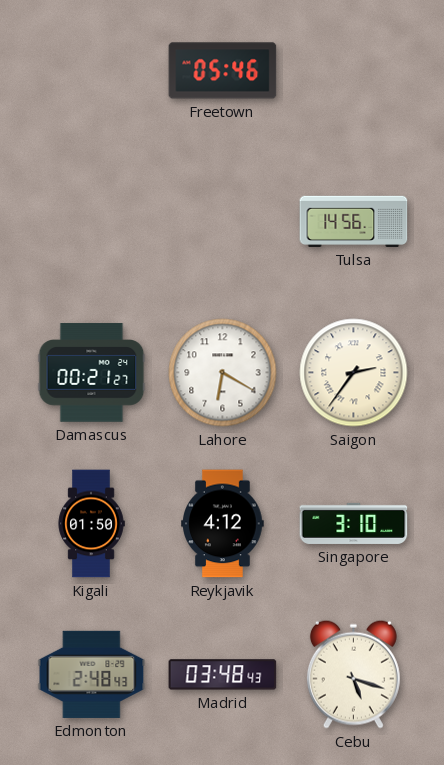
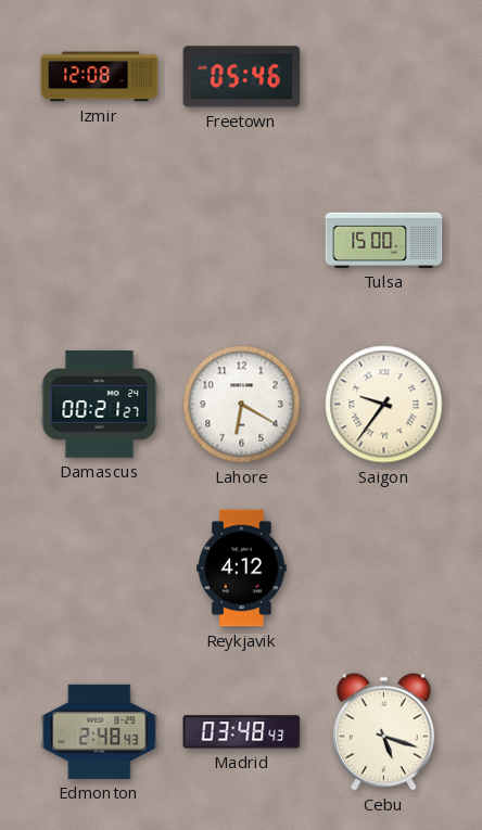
Izmir: none -> 12:08
Tulsa: 14:56 -> 15:00
Saigon: 2:36 -> 9:36
Kigali: 01:50 -> none
Singapore: 3:10 -> none
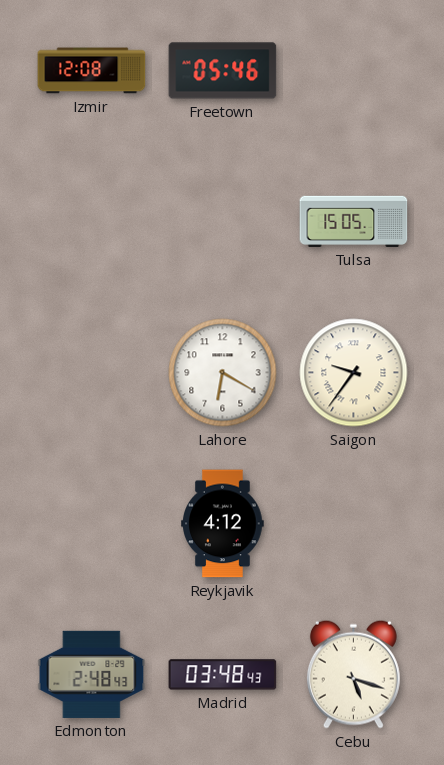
Tulsa: 15:00 -> 15:05
Damascus: 00:21 -> none
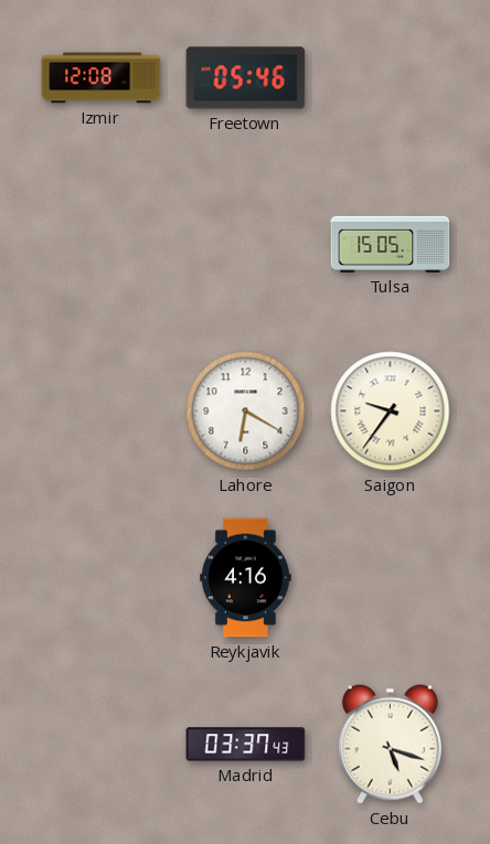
Reykjavik: 4:12 -> 4:16
Edmonton: 2:48 -> none
Madrid: 03:48 -> 03:37
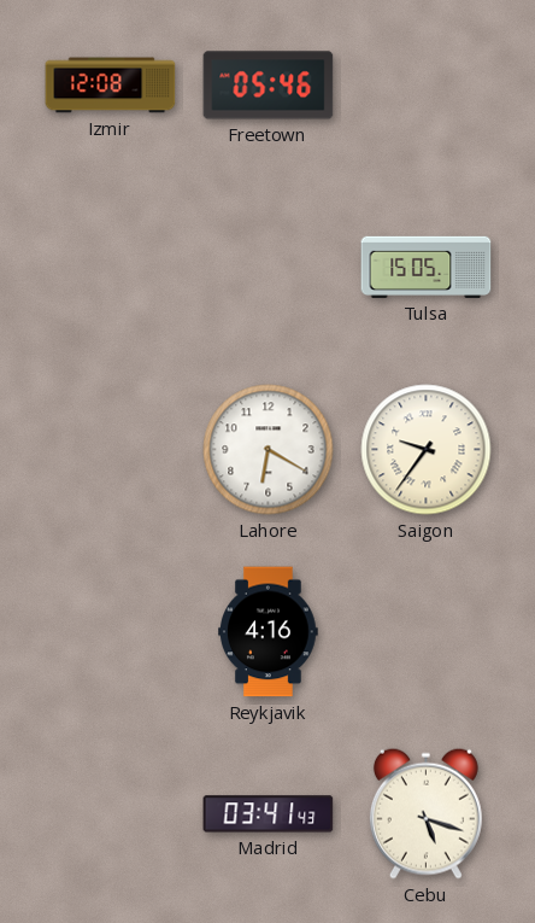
Madrid: 03:37 -> 03:41
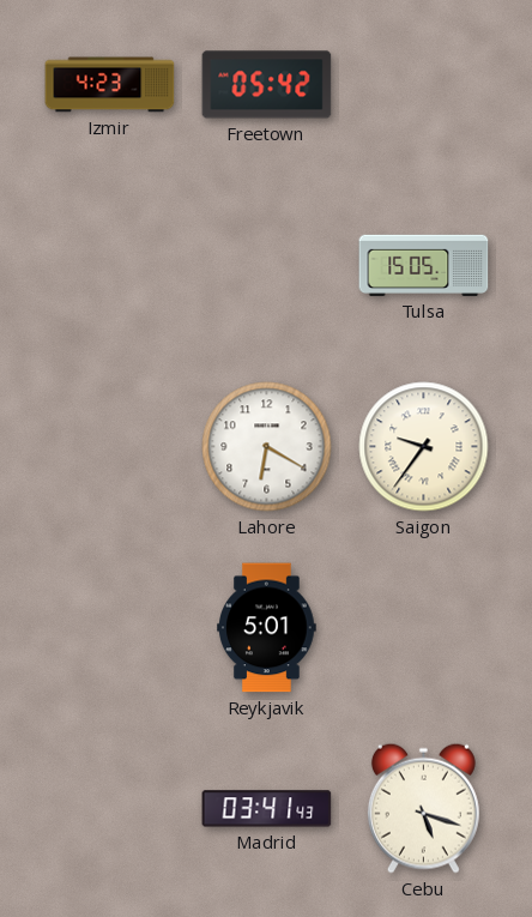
Izmir: 12:08 -> 4:23
Freetown: 05:46 -> 05:42
Reykjavik: 4:16 -> 5:01
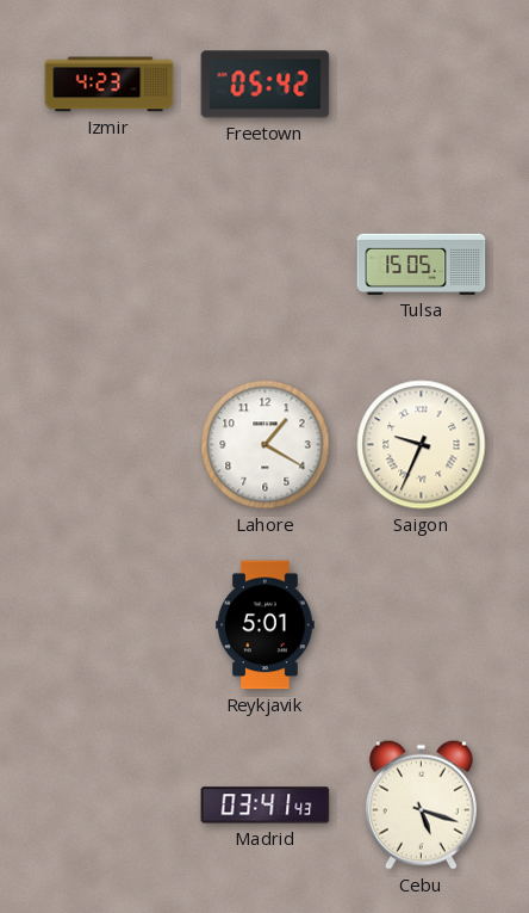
Lahore: 6:20 -> 1:20
Saigon: 9:36 -> 9:34
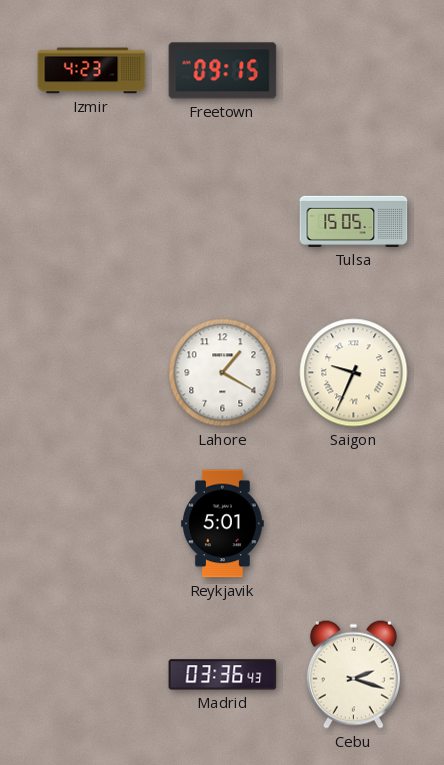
Freetown: 05:42 -> 09:15
Madrid: 03:41 -> 03:36
Cebu: 5:18 -> 2:18
